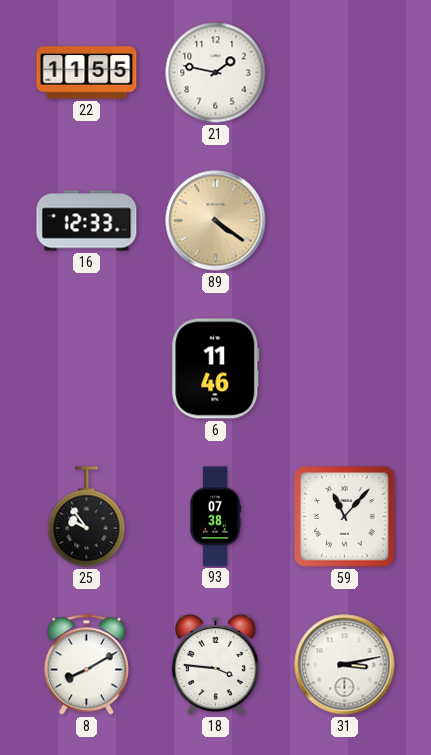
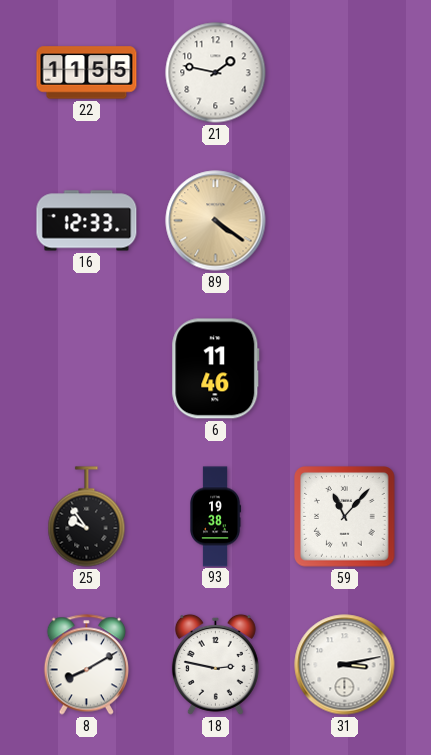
93: 07:38 -> 19:38
18: 3:46 -> 2:47
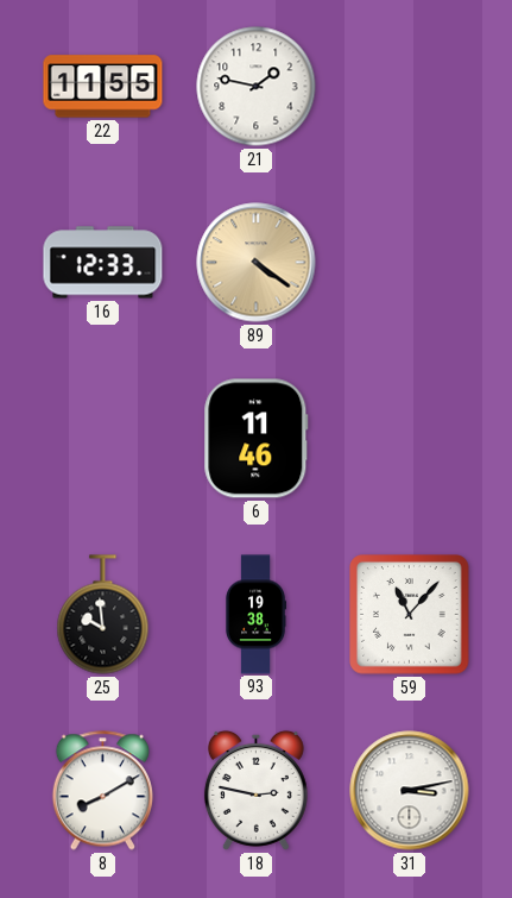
25: 9:54 -> 9:59
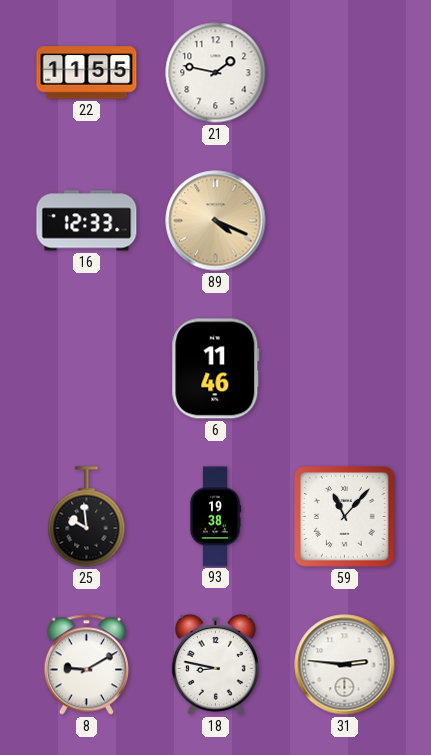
89: 4:21 -> 4:19
8: 8:10 -> 9:10
18: 2:47 -> 8:47
31: 3:13 -> 2:46
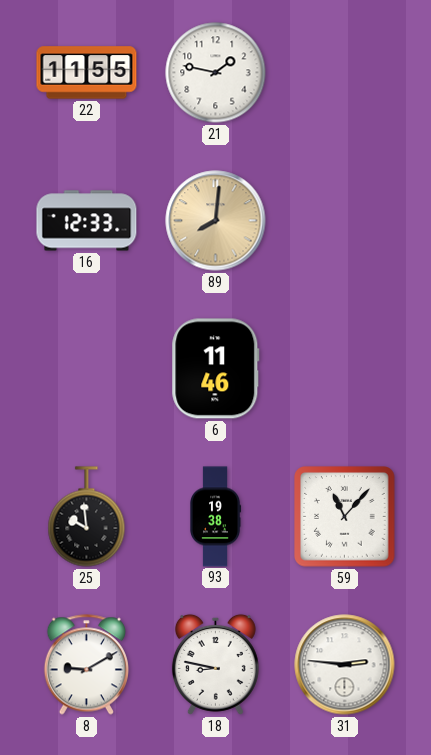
89: 4:19 -> 8:01
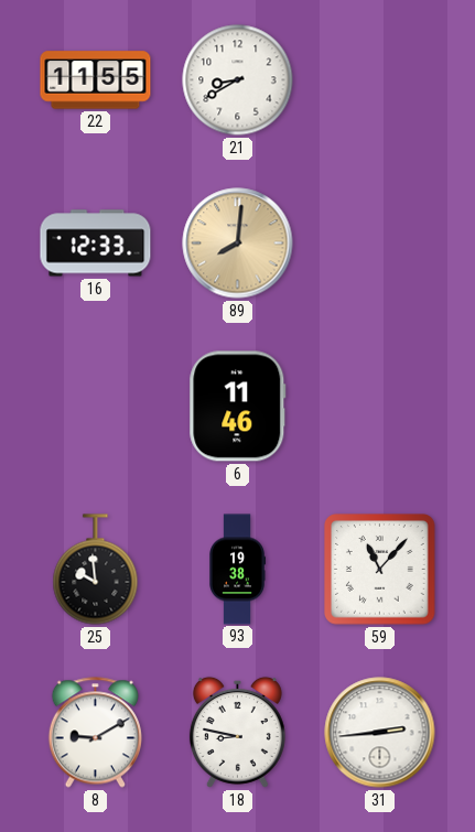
21: 1:47 -> 8:40
31: 2:46 -> 2:44
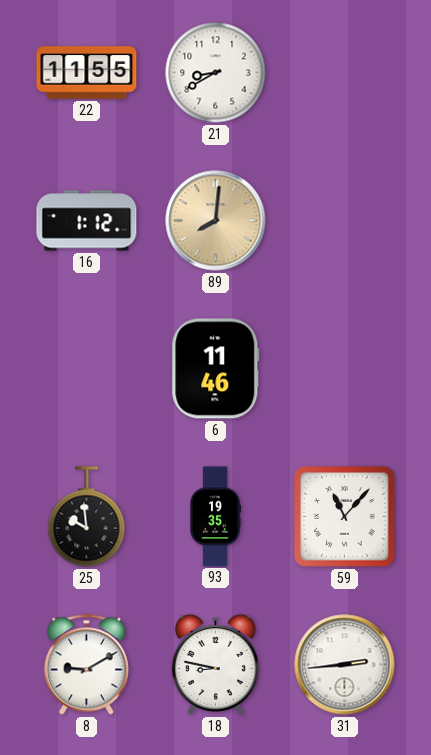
16: 12:33 -> 1:12
93: 19:38 -> 19:35
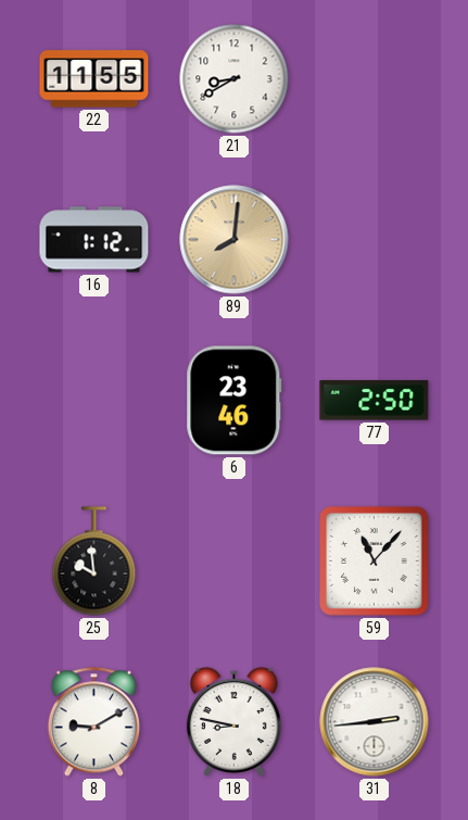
6: 11:46 -> 23:46
77: none -> 2:50
93: 19:35 -> none
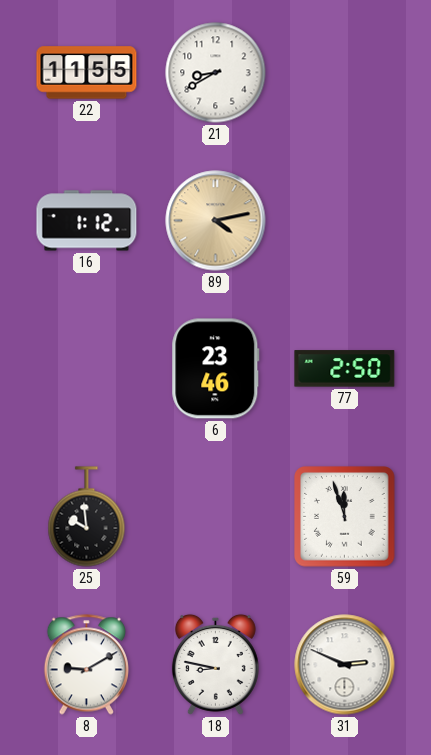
89: 8:01 -> 4:13
59: 11:07 -> 11:57
31: 2:44 -> 2:49
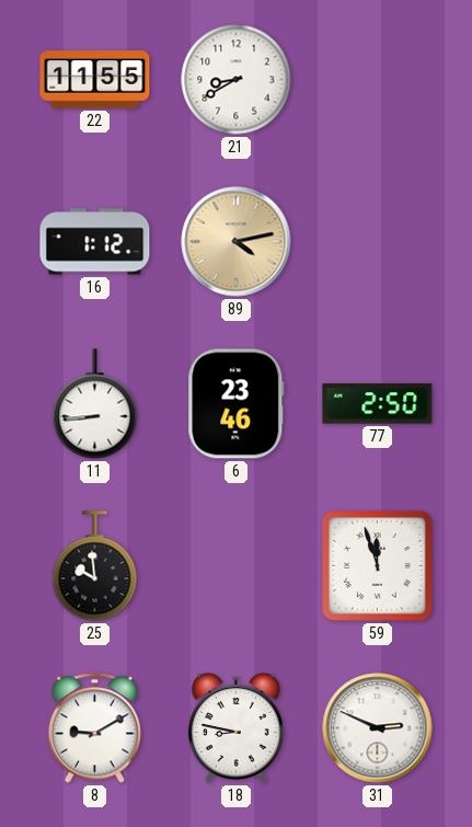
11: none -> 8:44
